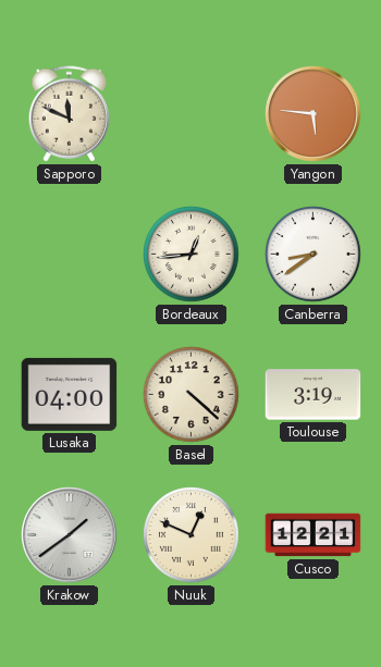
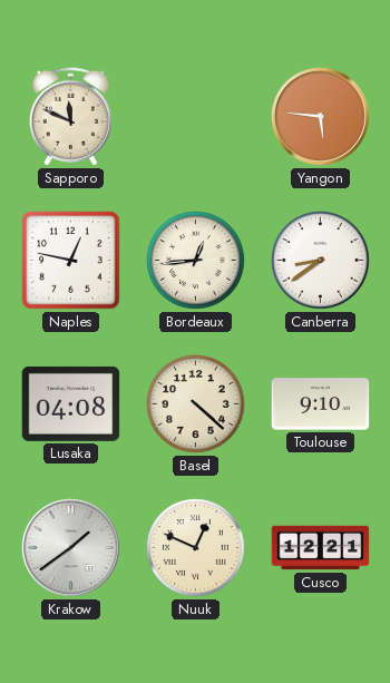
Naples: none -> 12:47
Lusaka: 04:00 -> 04:08
Toulouse: 3:19 -> 9:10
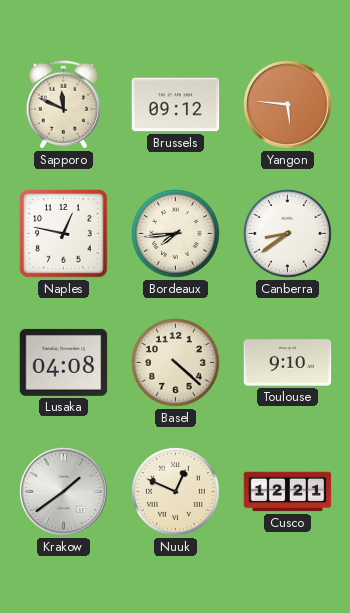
Brussels: none -> 09:12
Bordeaux: 12:44 -> 7:44
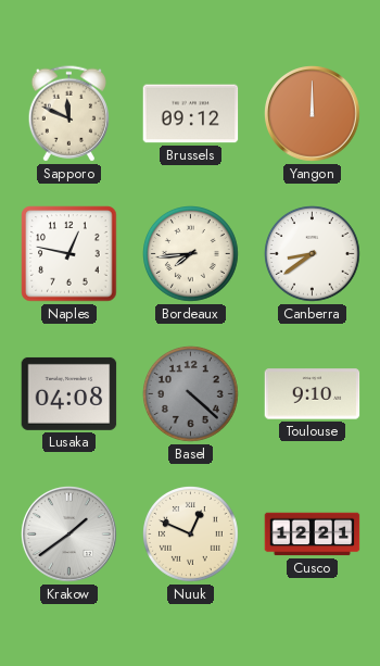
Yangon: 5:46 -> 12:00
Basel dial: cream -> grey
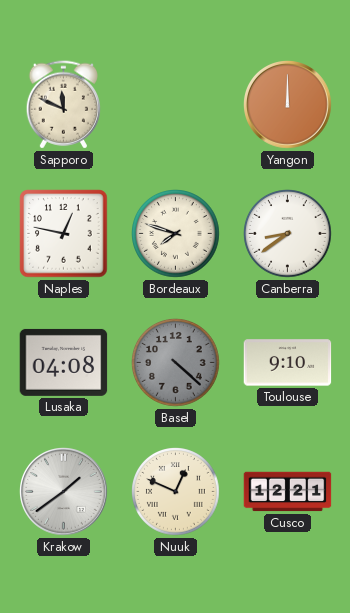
Brussels: 09:12 -> none
Bordeaux: 7:44 -> 7:48
